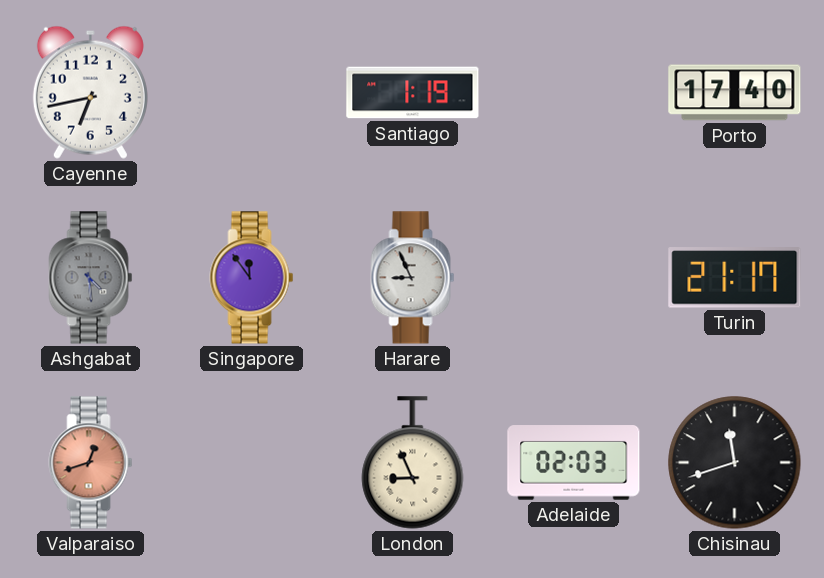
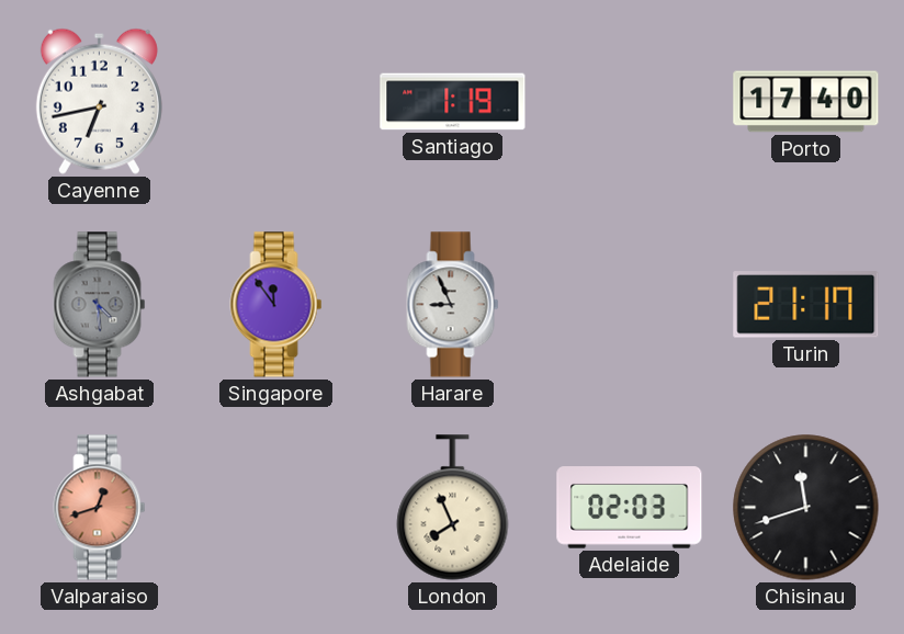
London: 8:56 -> 7:56
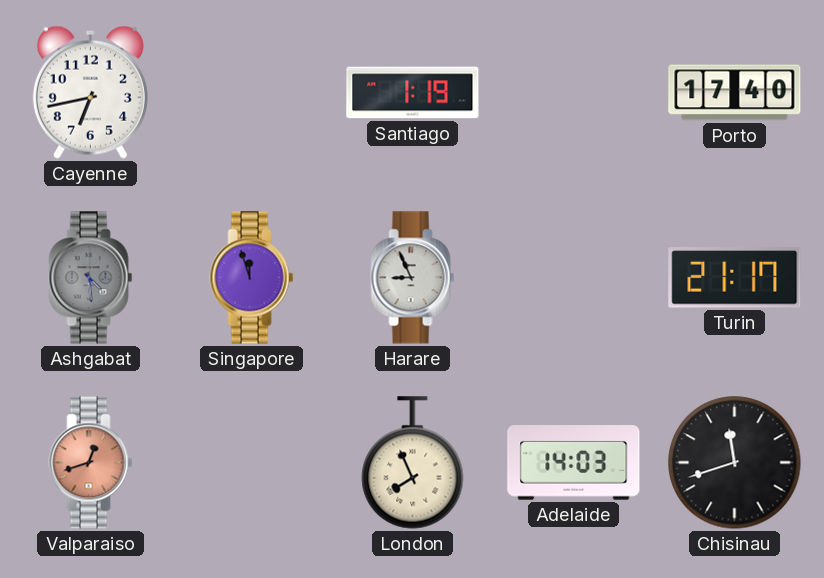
Singapore: 11:54 -> 11:57
Adelaide: 02:03 -> 14:03
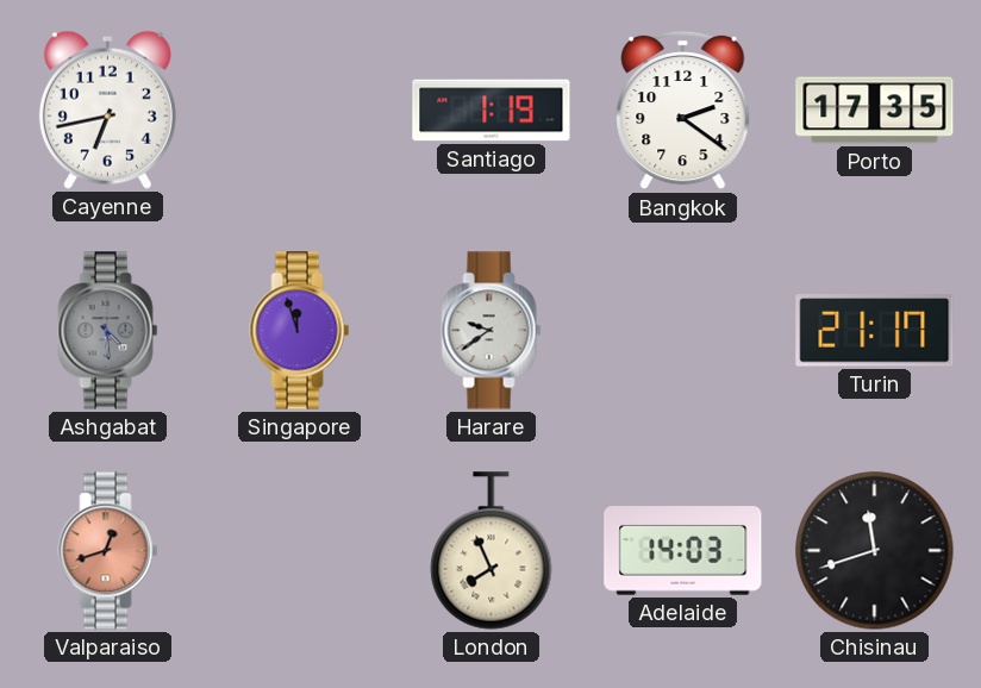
Bangkok: none -> 2:21
Porto: 17:40 -> 17:35
Harare: 8:56 -> 9:39
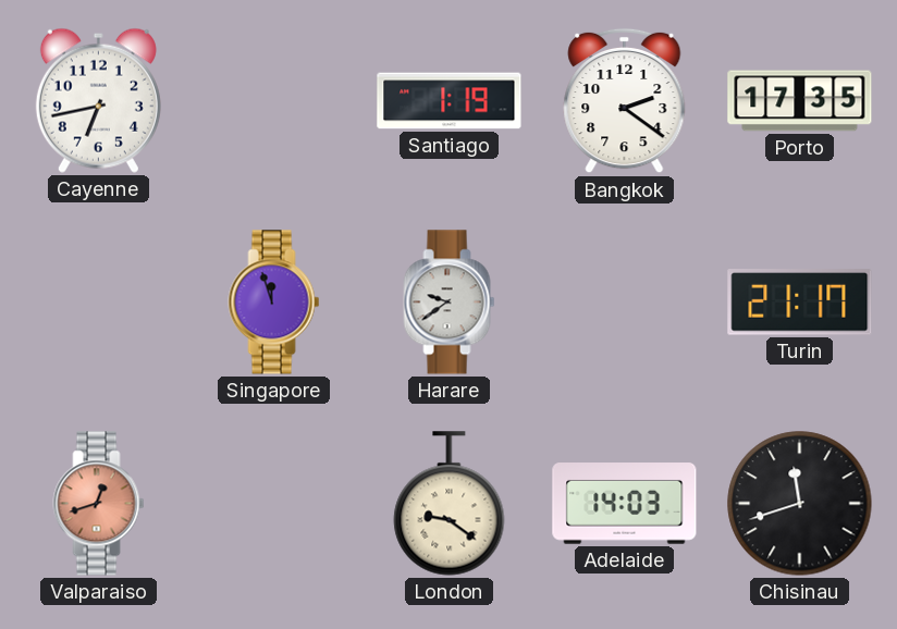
Ashgabat: 4:29 -> none
London: 7:56 -> 9:21
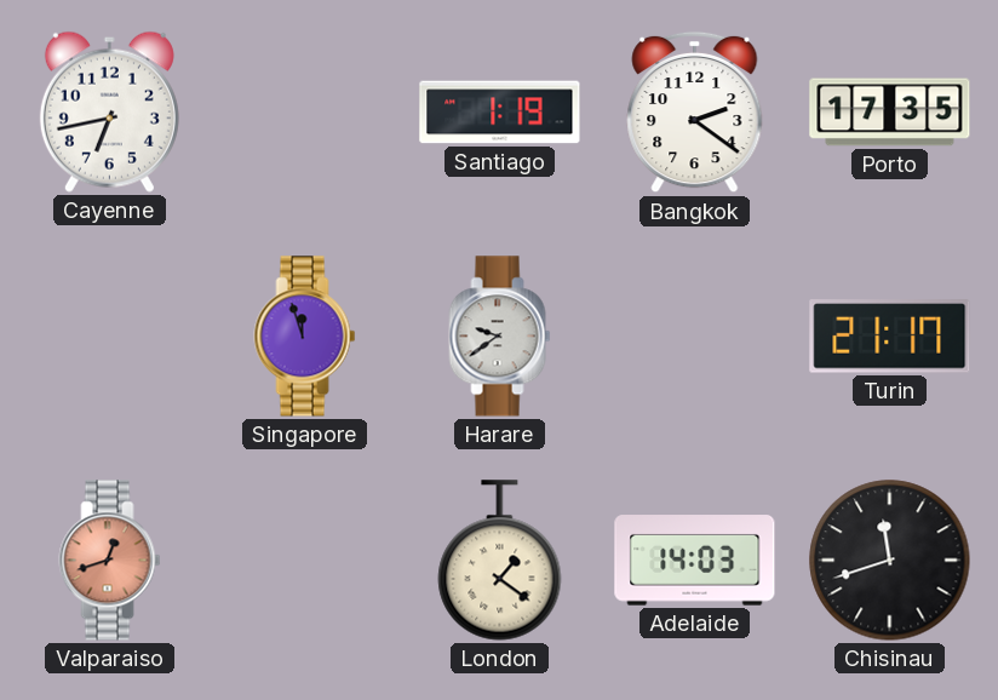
London: 9:21 -> 1:21
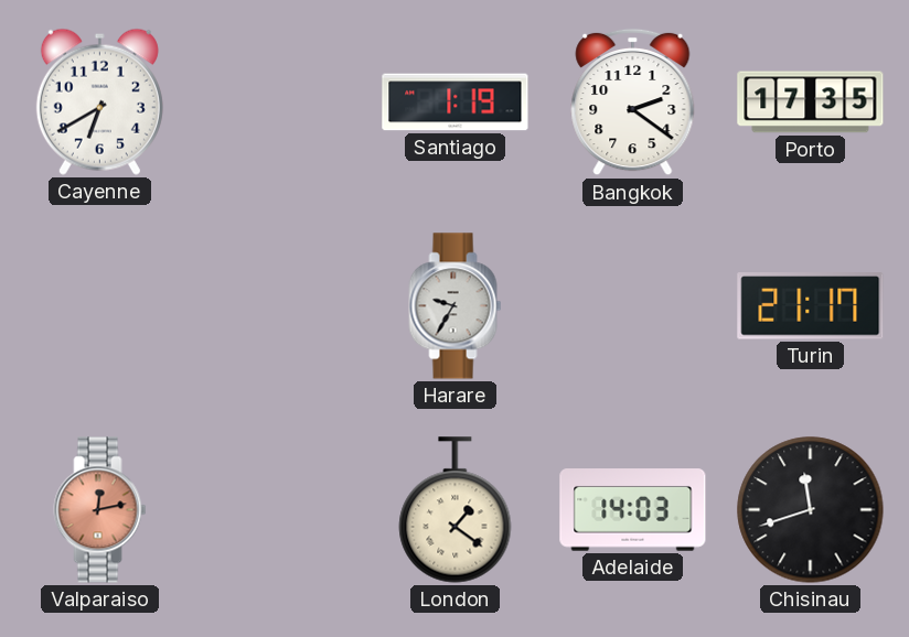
Cayenne: 6:43 -> 6:40
Singapore: 11:57 -> none
Harare: 9:39 -> 9:35
Valparaiso: 12:42 -> 12:13
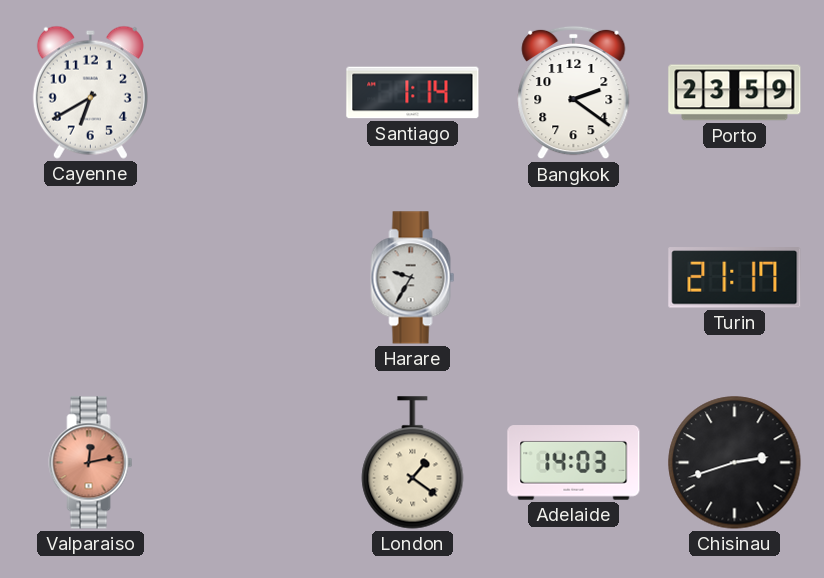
Santiago: 1:19 -> 1:14
Porto: 17:35 -> 23:59
Chisinau: 11:42 -> 2:42
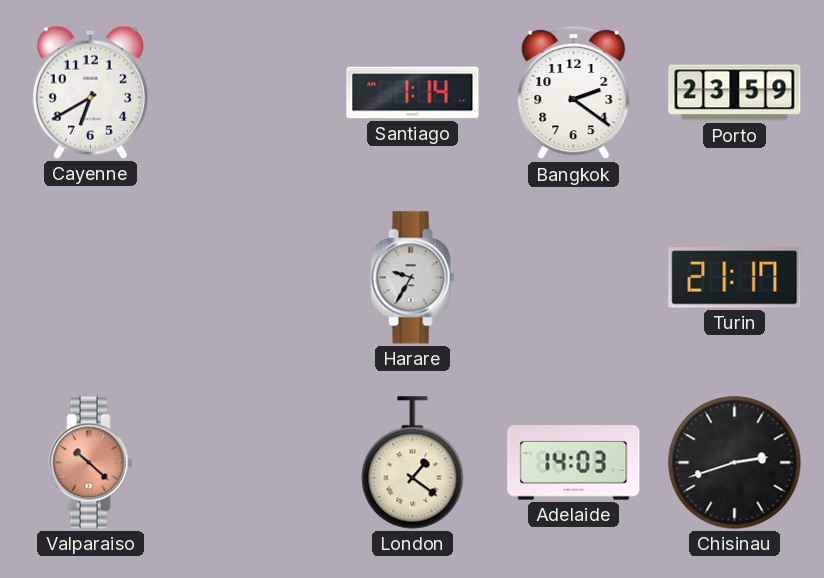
Valparaiso: 12:13 -> 10:22
